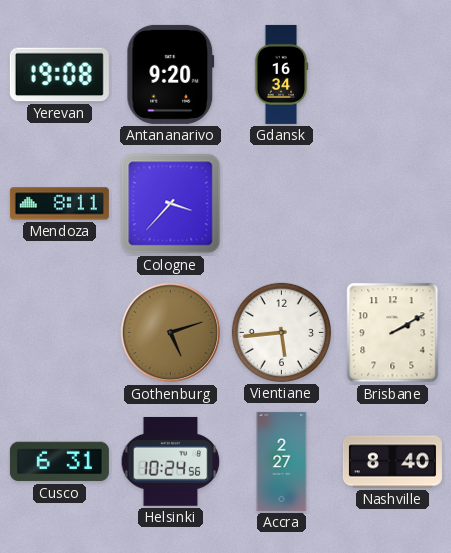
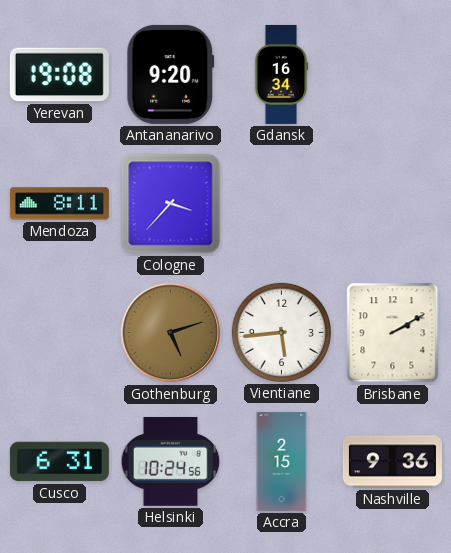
Accra: 2:27 -> 2:15
Nashville: 8:40 -> 9:36
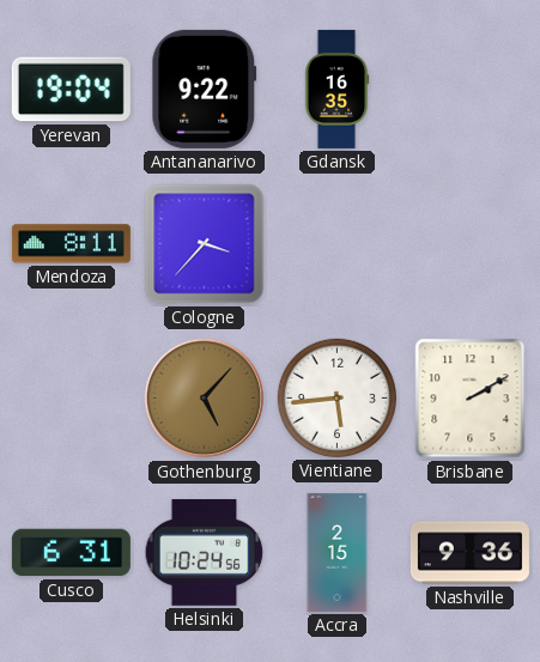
Yerevan: 19:08 -> 19:04
Antananarivo: 9:20 -> 9:22
Gdansk: 16:34 -> 16:35
Gothenburg: 5:12 -> 5:07
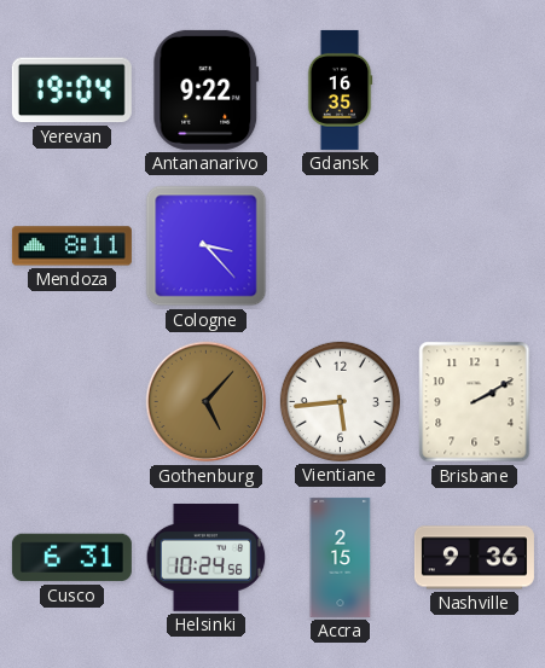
Cologne: 3:37 -> 3:23
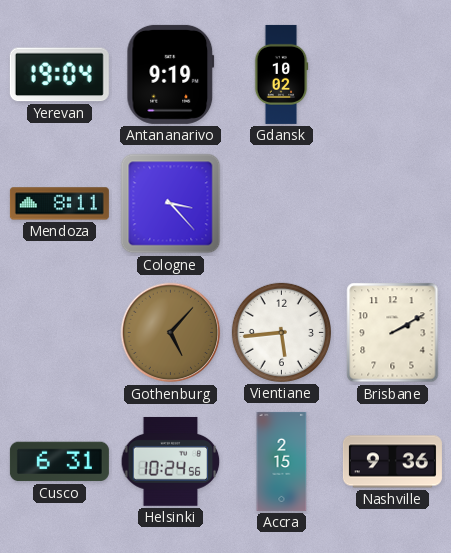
Antananarivo: 9:22 -> 9:19
Gdansk: 16:35 -> 10:02
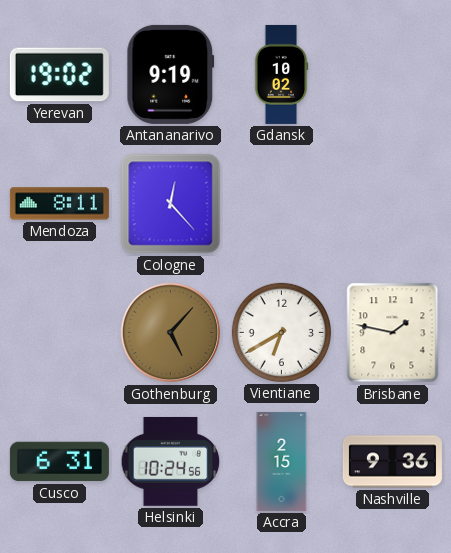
Yerevan: 19:04 -> 19:02
Cologne: 3:23 -> 12:23
Vientiane: 5:44 -> 6:40
Brisbane: 2:10 -> 1:47
